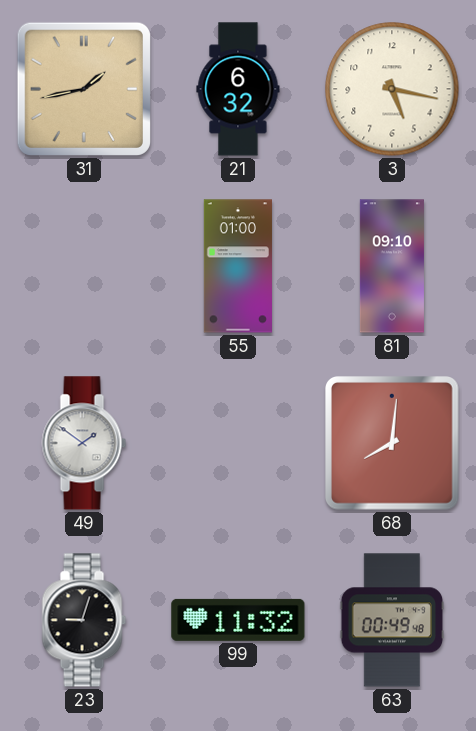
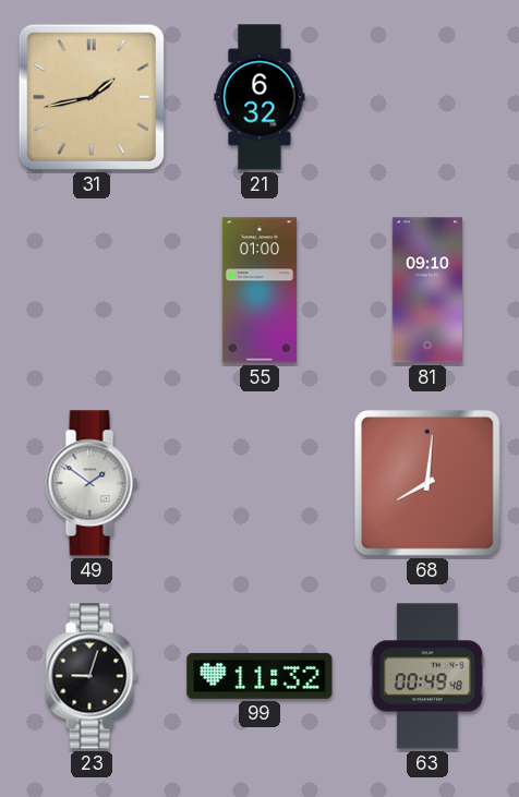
3: 5:17 -> none
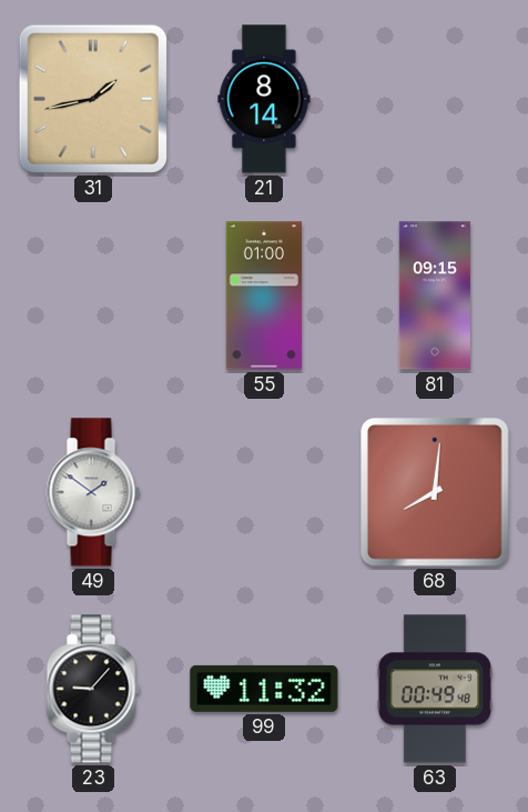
21: 6:32 -> 8:14
81: 09:10 -> 09:15
23: 9:03 -> 9:07
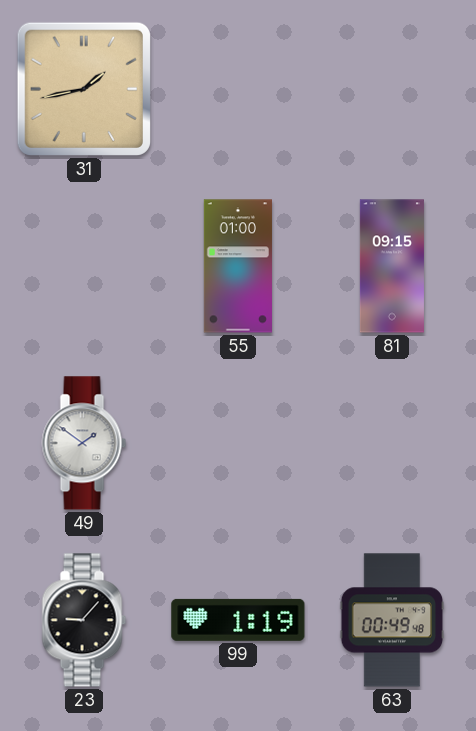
21: 8:14 -> none
68: 8:01 -> none
99: 11:32 -> 1:19
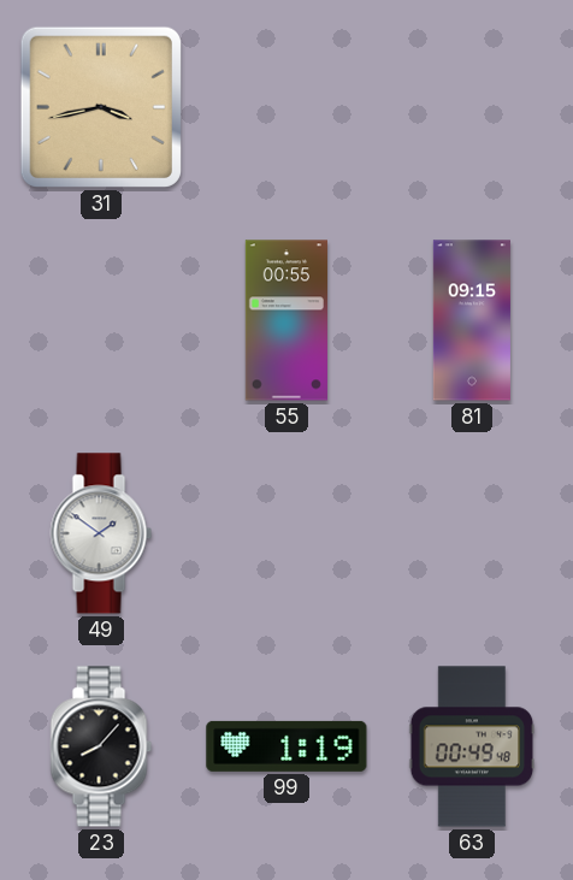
31: 1:43 -> 3:43
55: 01:00 -> 00:55
23: 9:07 -> 8:07
